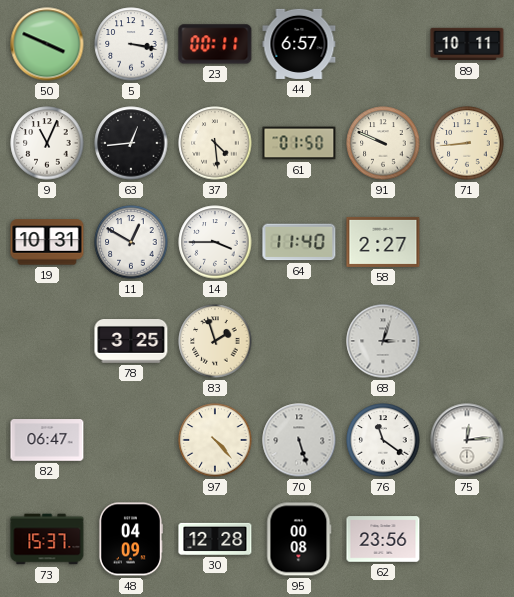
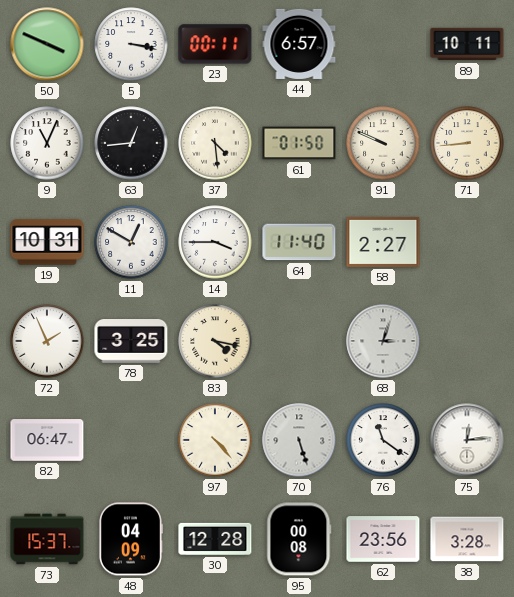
72: none -> 1:56
83: 1:57 -> 4:17
38: none -> 3:28
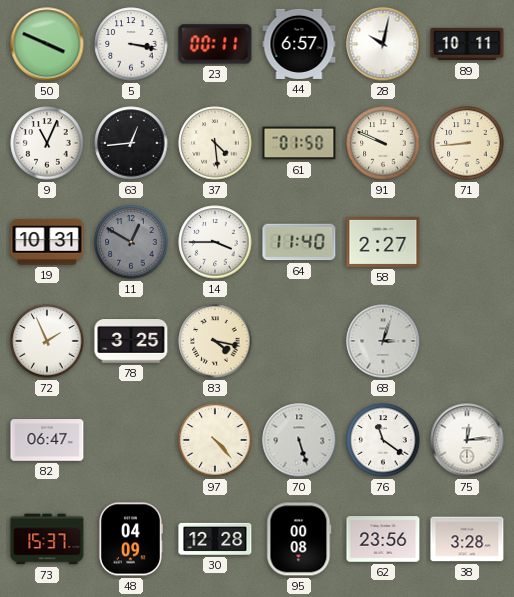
28: none -> 10:02
11 dial: white -> grey
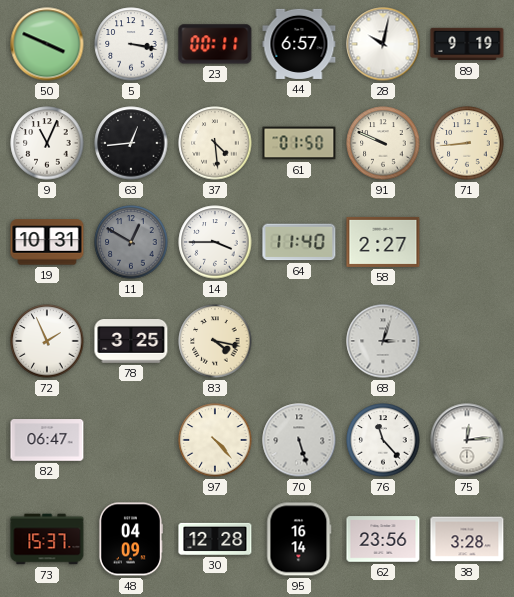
89: 10:11 -> 9:19
76: 11:21 -> 11:23
95: 00:08 -> 16:14
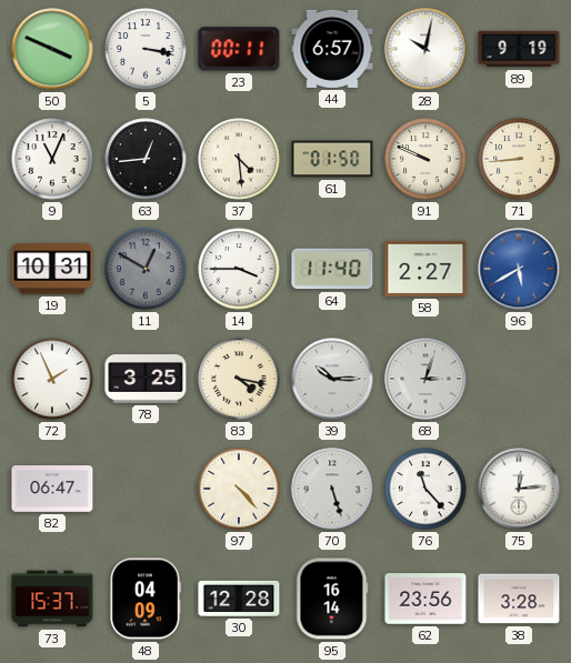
96: none -> 5:40
39: none -> 10:15
